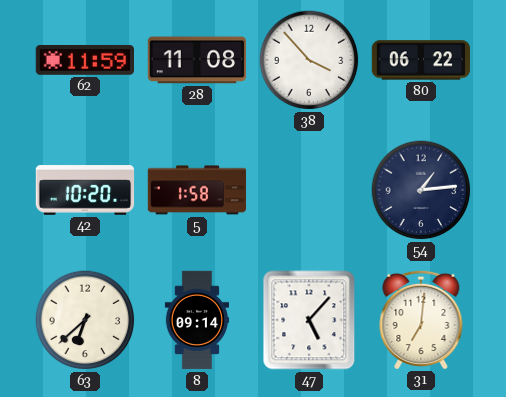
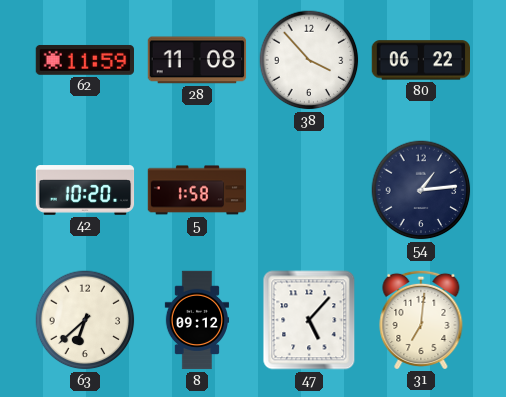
8: 09:14 -> 09:12
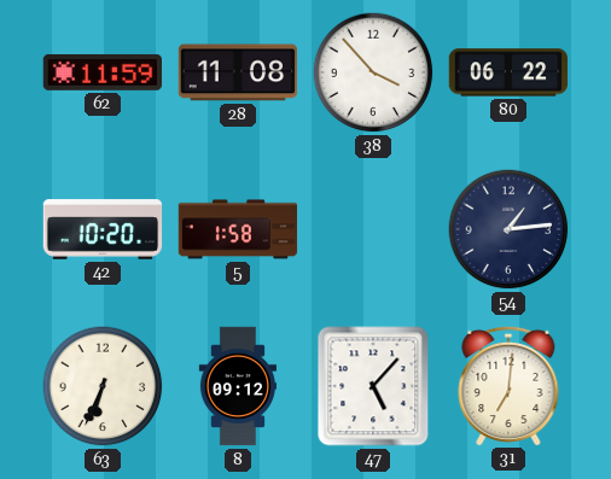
63: 6:38 -> 6:34
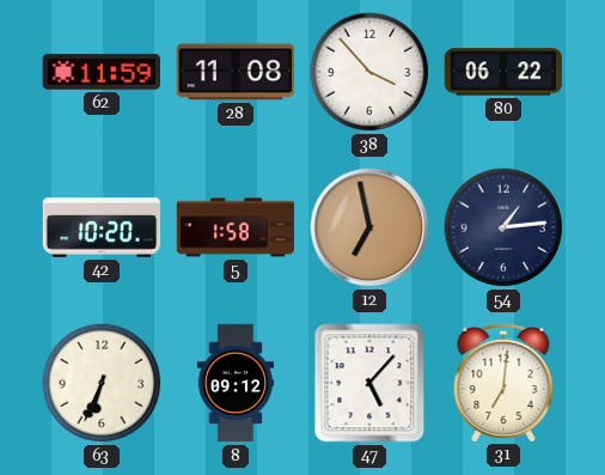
12: none -> 6:58
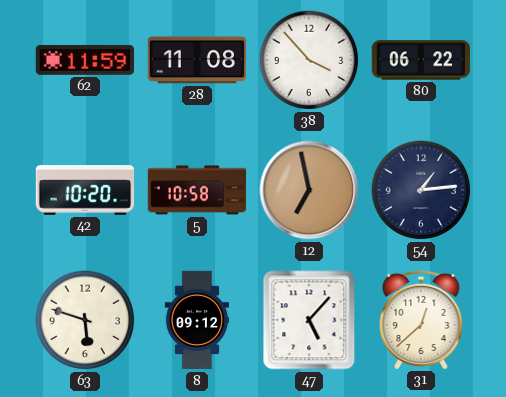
5: 1:58 -> 10:58
63: 6:34 -> 5:48
31: 7:01 -> 12:38
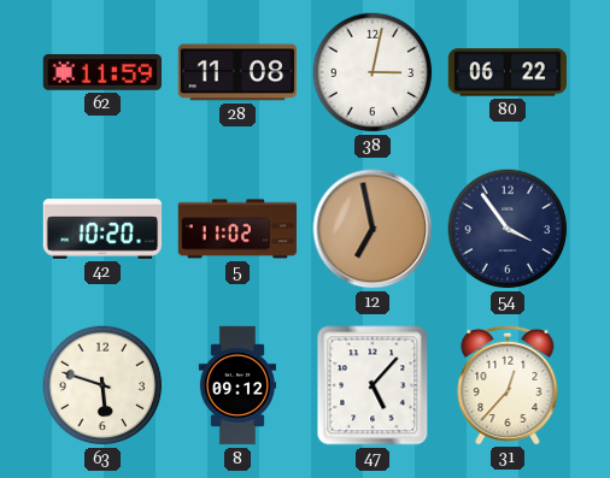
38: 3:53 -> 3:02
5: 10:58 -> 11:02
54: 1:14 -> 3:54
31: 12:38 -> 12:37
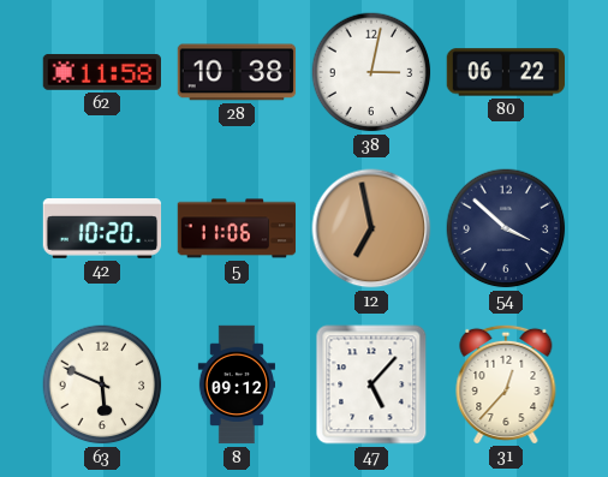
62: 11:59 -> 11:58
28: 11:08 -> 10:38
5: 11:02 -> 11:06
54: 3:54 -> 3:52
63: 5:48 -> 5:49
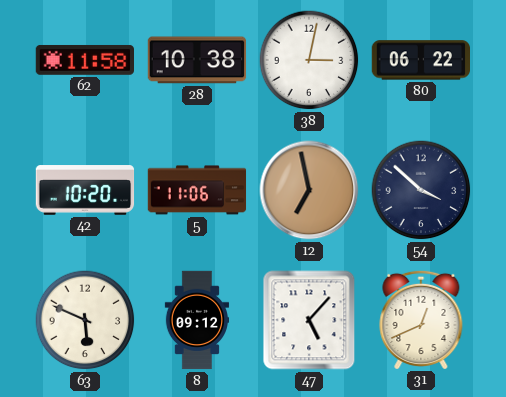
31: 12:37 -> 12:41
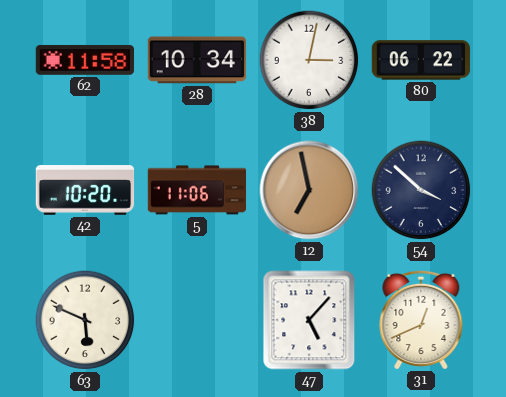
28: 10:38 -> 10:34
8: 09:12 -> none
